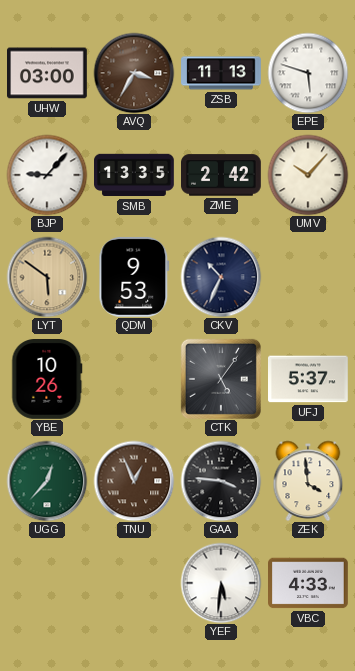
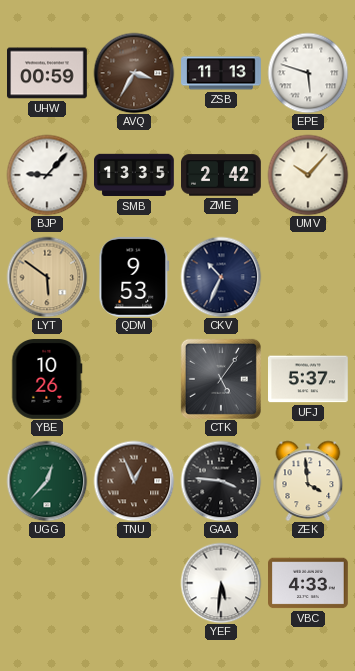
UHW: 03:00 -> 00:59
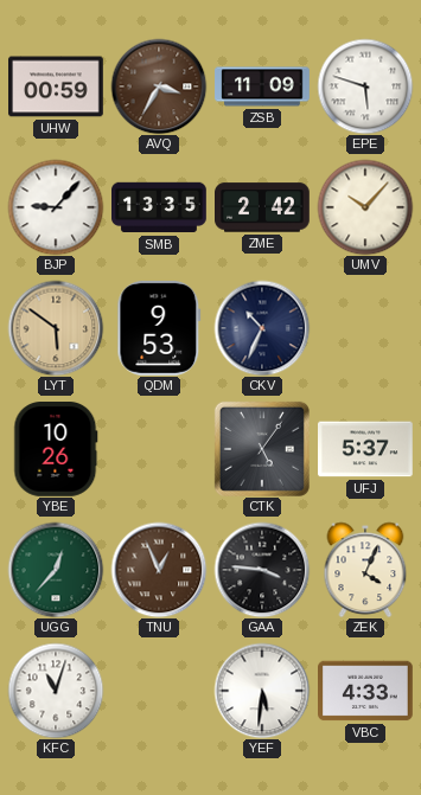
ZSB: 11:13 -> 11:09
ZEK: 3:59 -> 4:04
KFC: none -> 11:03
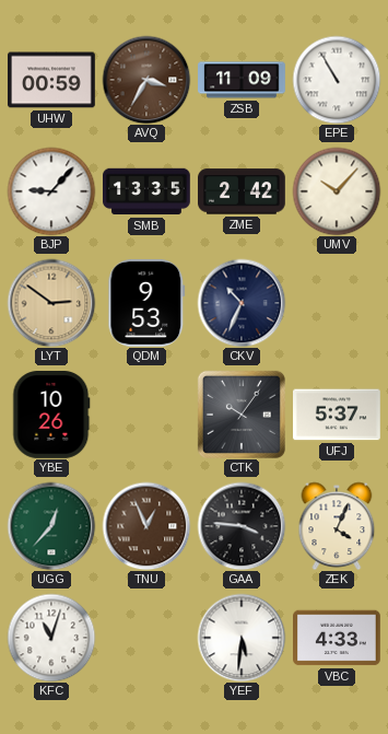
EPE: 5:48 -> 10:55
LYT: 5:51 -> 2:51
CTK: 5:06 -> 10:06
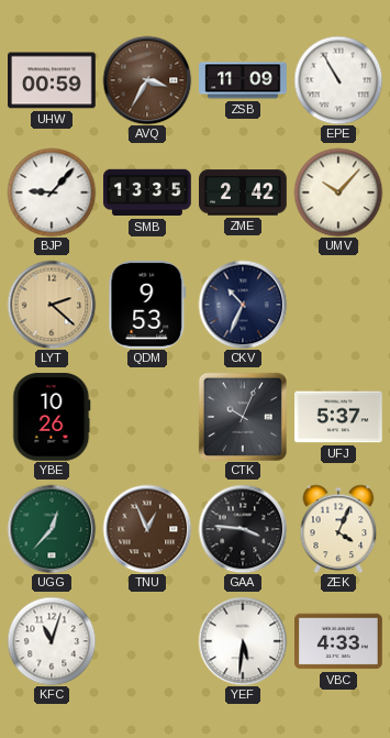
LYT: 2:51 -> 2:22
CTK: 10:06 -> 10:04
